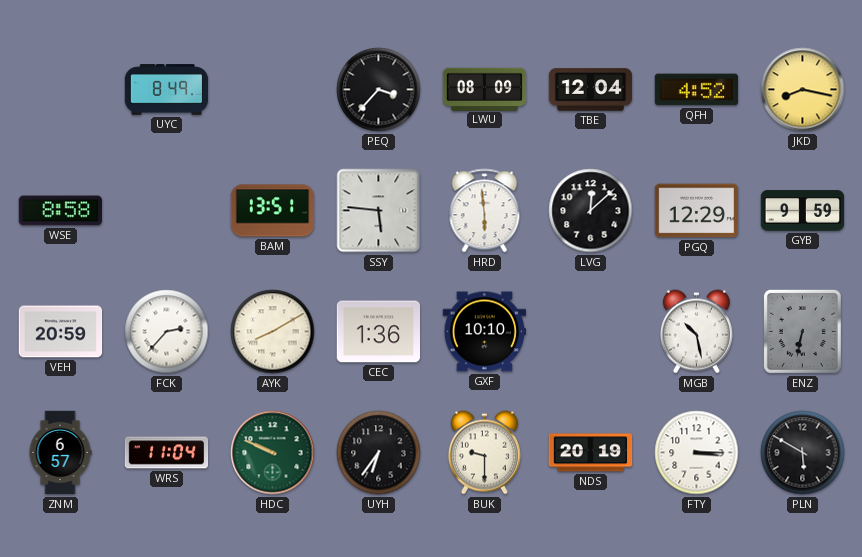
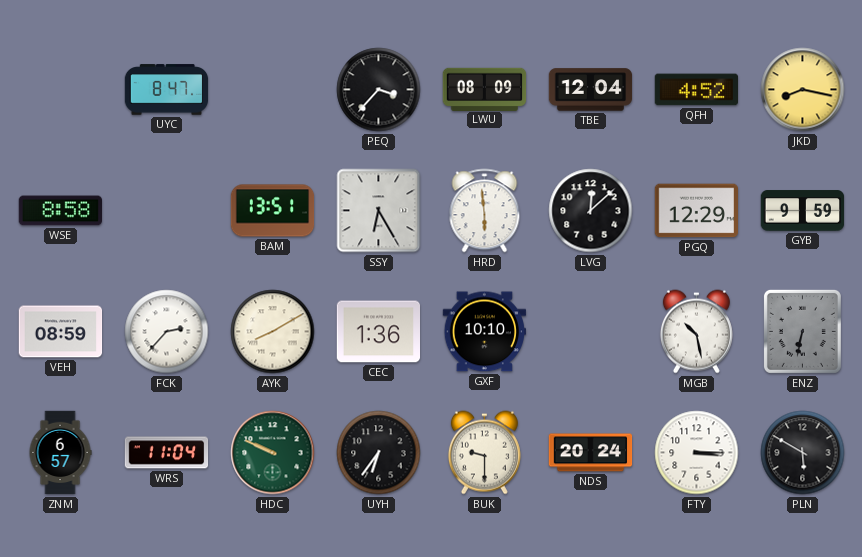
UYC: 8:49 -> 8:47
SSY: 5:46 -> 6:25
VEH: 20:59 -> 08:59
NDS: 20:19 -> 20:24
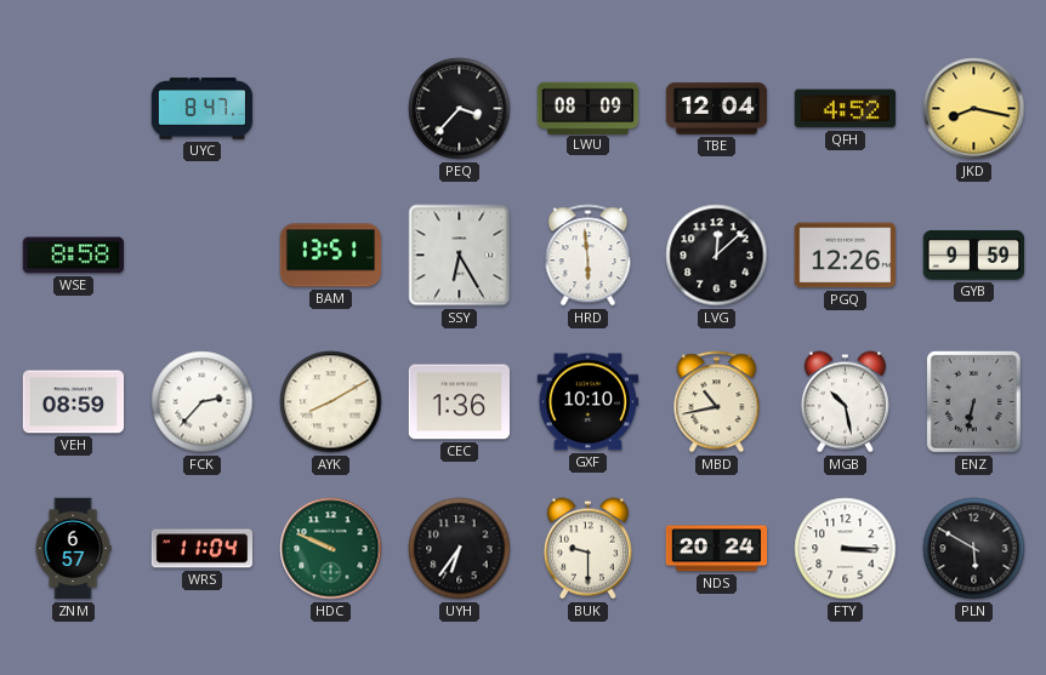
PGQ: 12:29 -> 12:26
MBD: none -> 10:43
